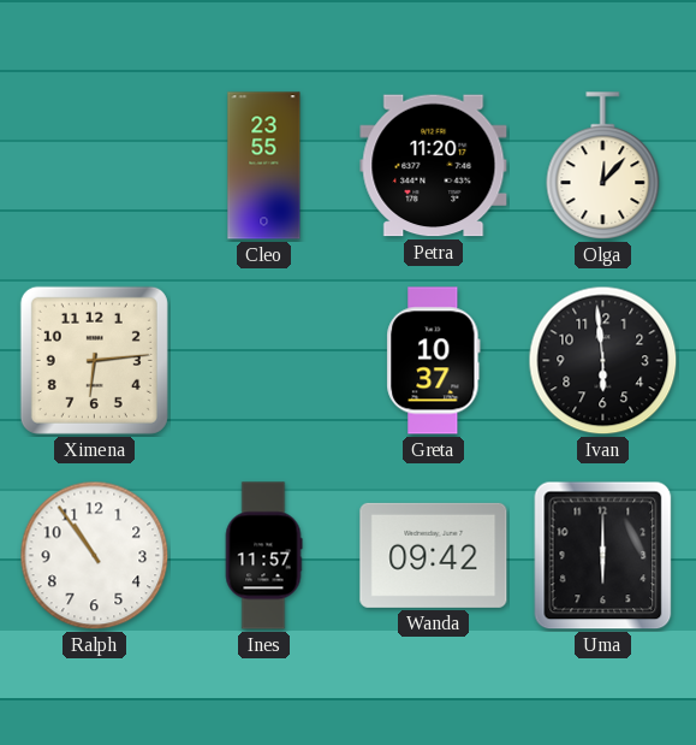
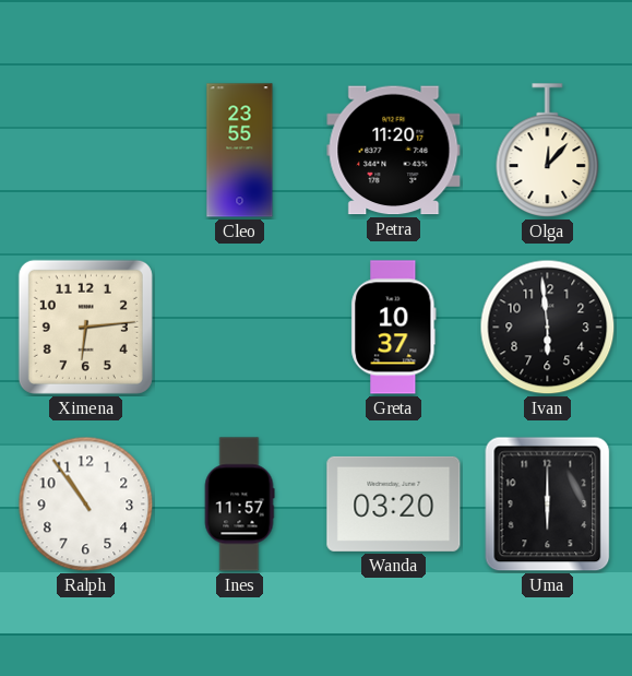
Wanda: 09:42 -> 03:20
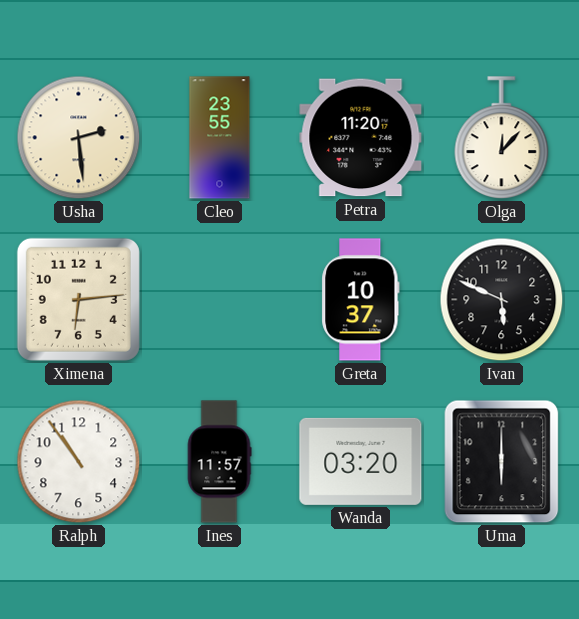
Usha: none -> 2:29
Ivan: 5:59 -> 5:49
